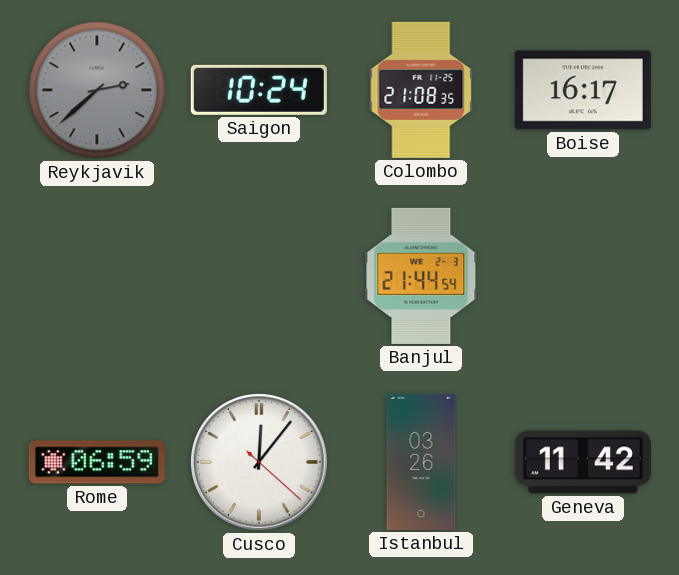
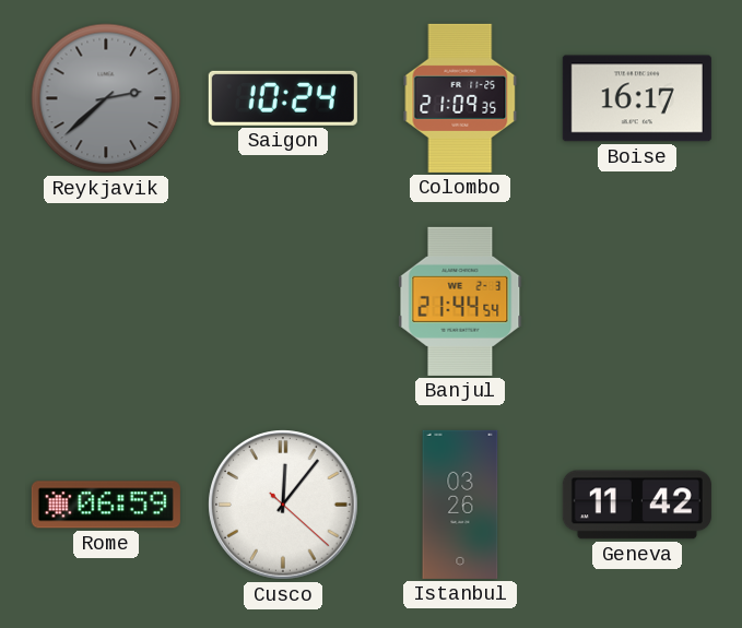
Colombo: 21:08 -> 21:09
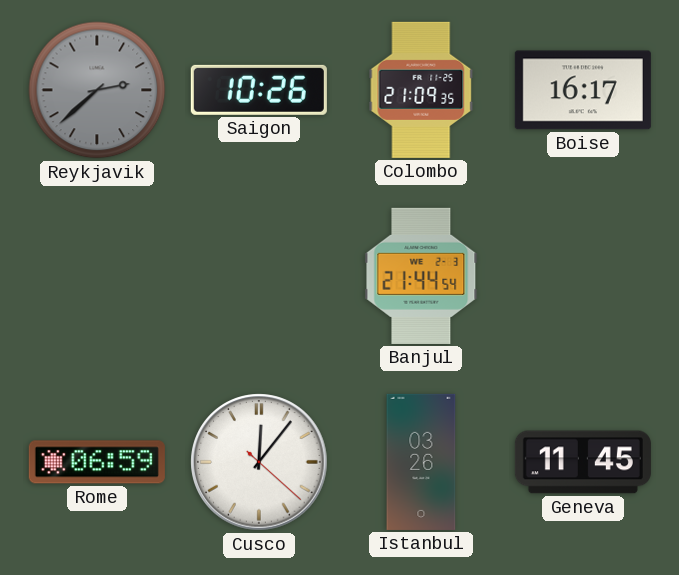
Saigon: 10:24 -> 10:26
Geneva: 11:42 -> 11:45
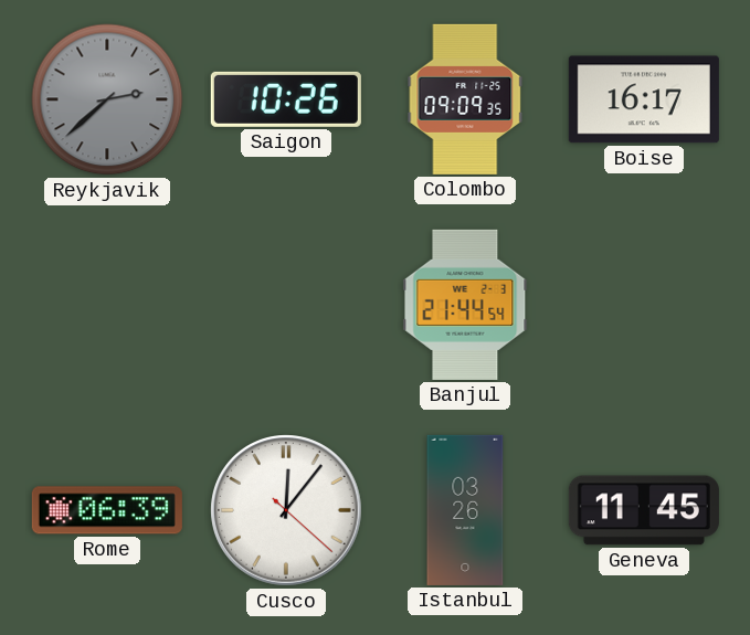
Colombo: 21:09 -> 09:09
Rome: 06:59 -> 06:39
